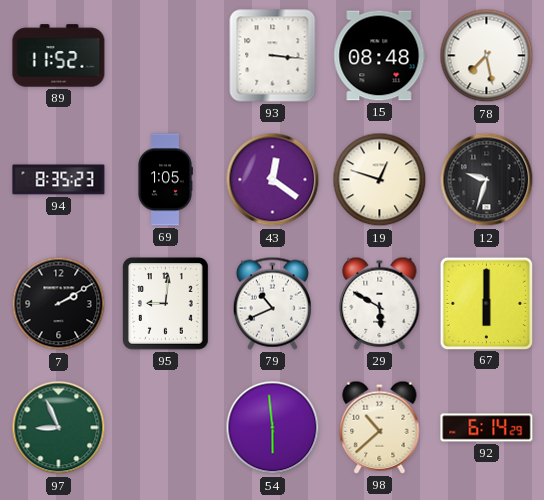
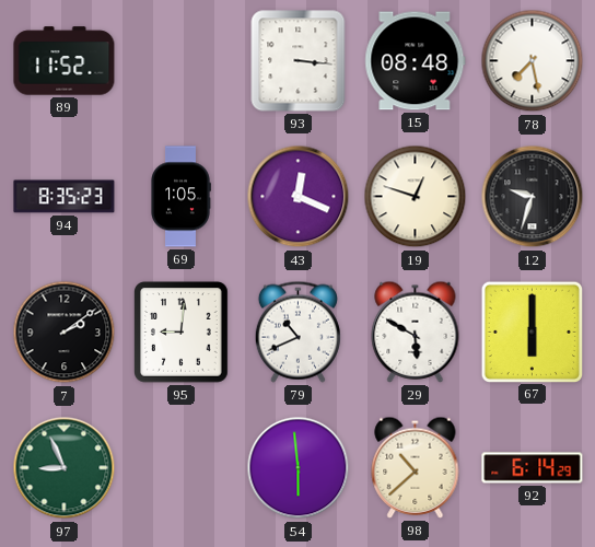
43: 12:21 -> 12:19
7: 2:10 -> 2:09
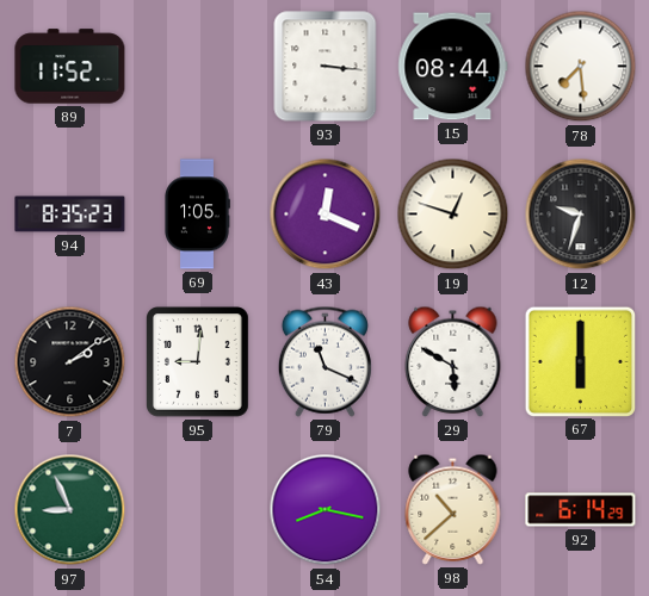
15: 08:48 -> 08:44
78: 7:28 -> 7:29
79: 10:41 -> 11:19
54: 5:59 -> 8:17
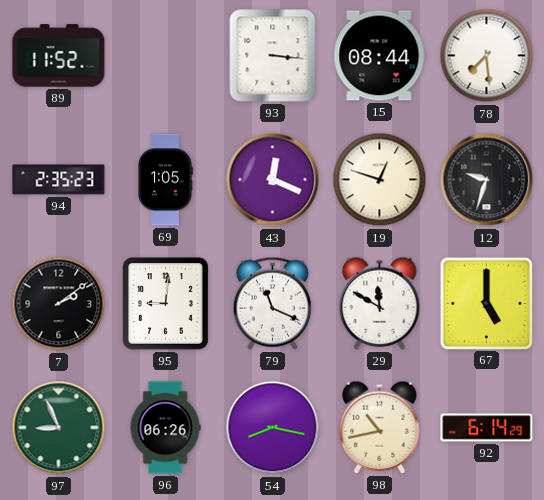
94: 8:35 -> 2:35
29: 5:50 -> 11:50
67: 6:00 -> 5:00
96: none -> 06:26
98: 10:38 -> 10:43
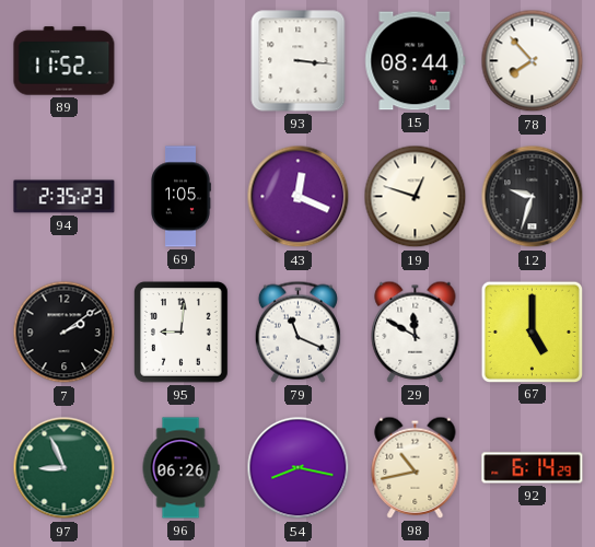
78: 7:29 -> 7:53
